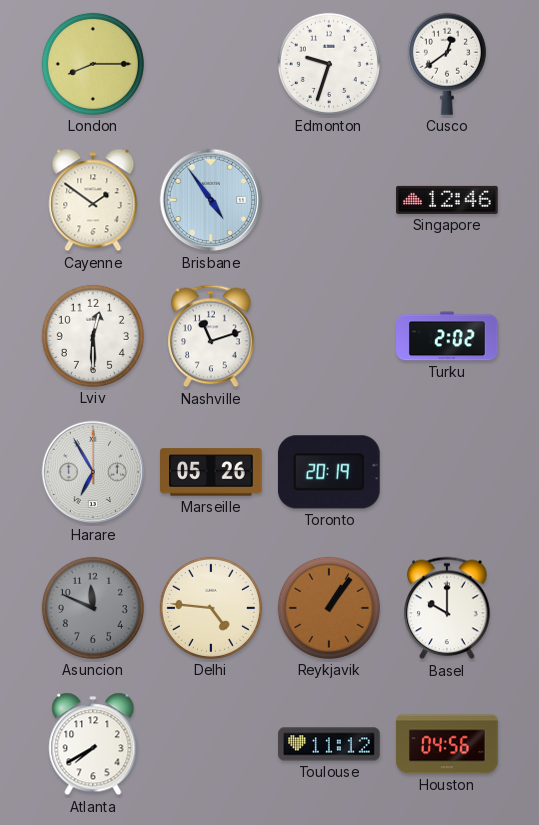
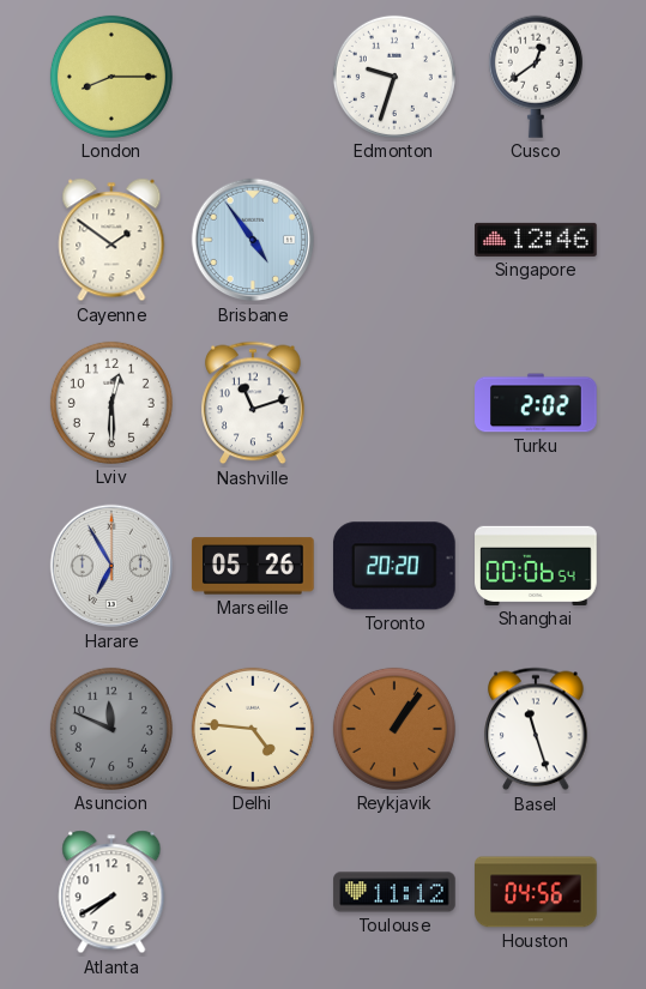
Toronto: 20:19 -> 20:20
Shanghai: none -> 00:06
Basel: 10:00 -> 11:27
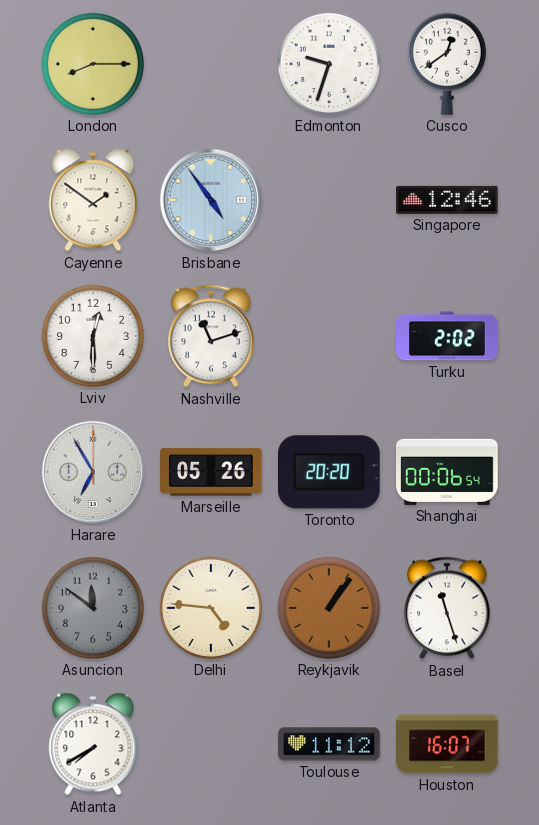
Asuncion: 11:49 -> 11:51
Houston: 04:56 -> 16:07
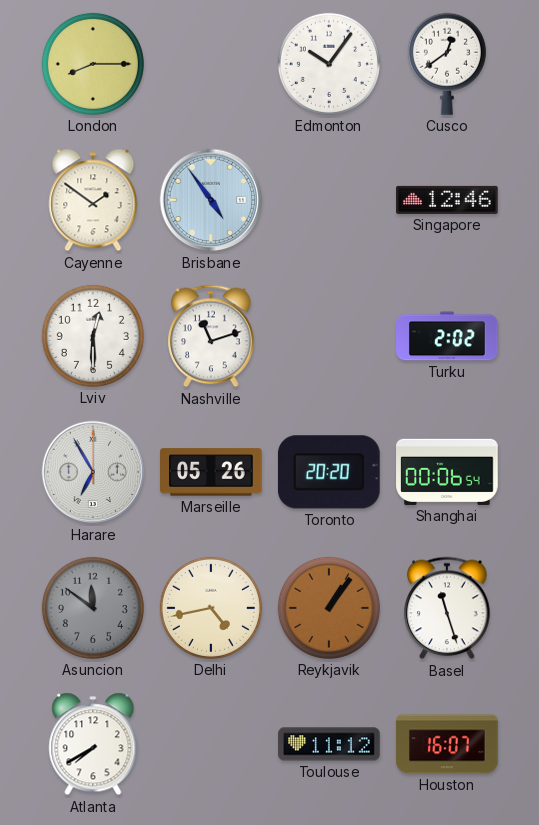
Edmonton: 9:33 -> 10:06
Delhi: 4:46 -> 4:43
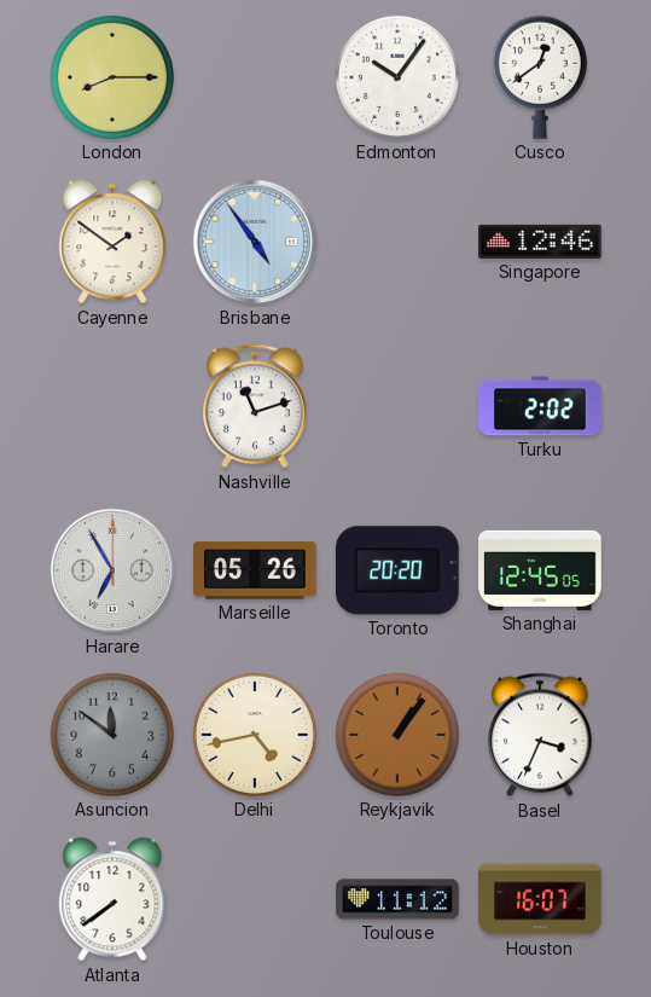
Lviv: 12:30 -> none
Shanghai: 00:06 -> 12:45
Basel: 11:27 -> 3:34
Atlanta: 7:40 -> 7:39
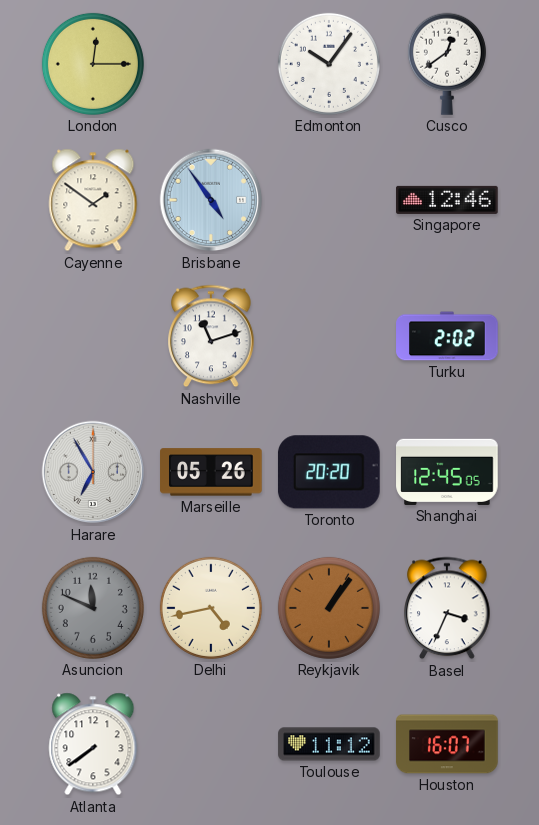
London: 8:15 -> 12:15
Asuncion: 11:51 -> 11:49
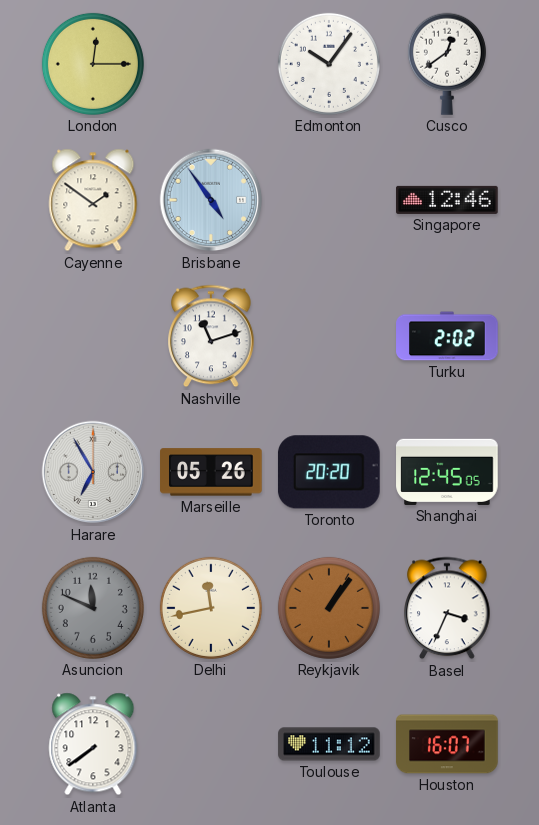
Delhi: 4:43 -> 11:43
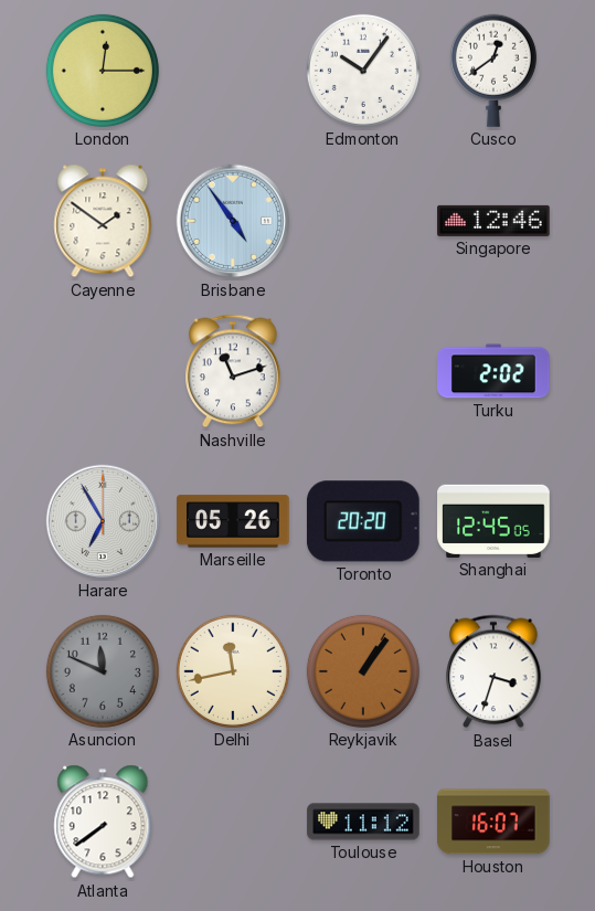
Basel: 3:34 -> 3:33
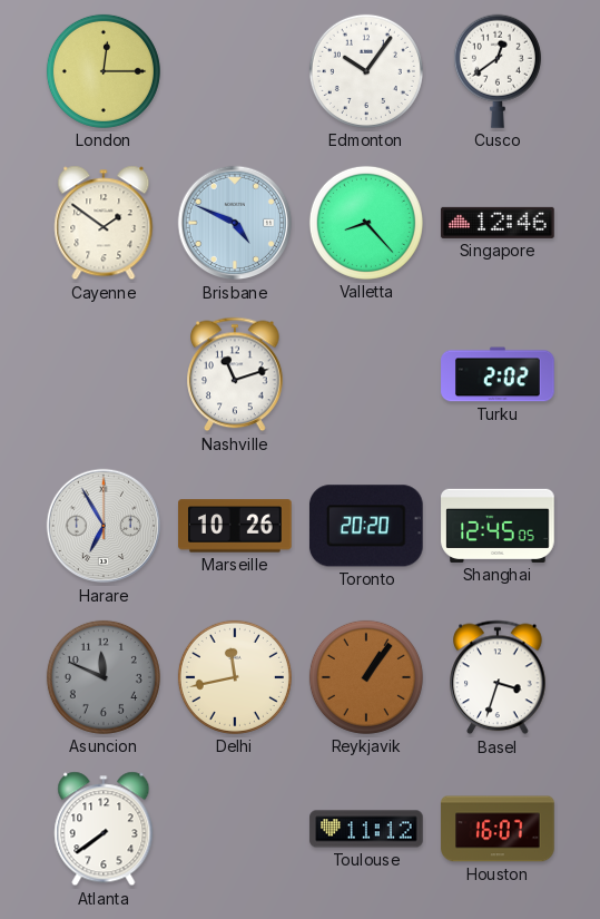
Brisbane: 4:54 -> 4:49
Valletta: none -> 8:23
Marseille: 05:26 -> 10:26
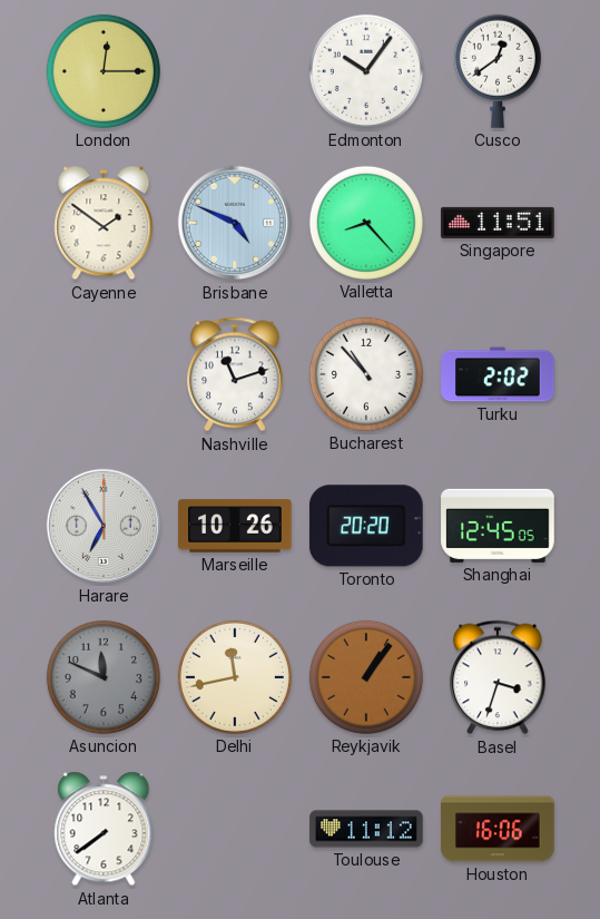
Singapore: 12:46 -> 11:51
Bucharest: none -> 10:53
Houston: 16:07 -> 16:06
